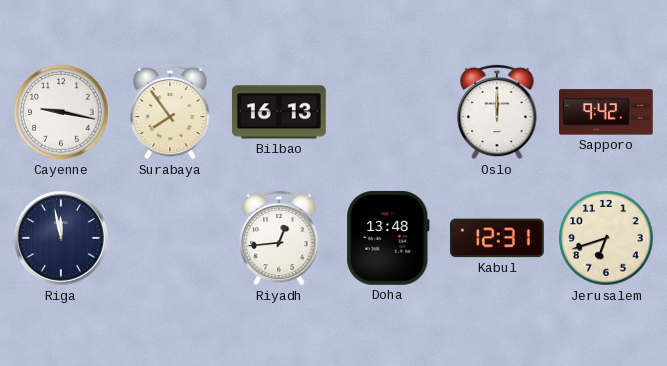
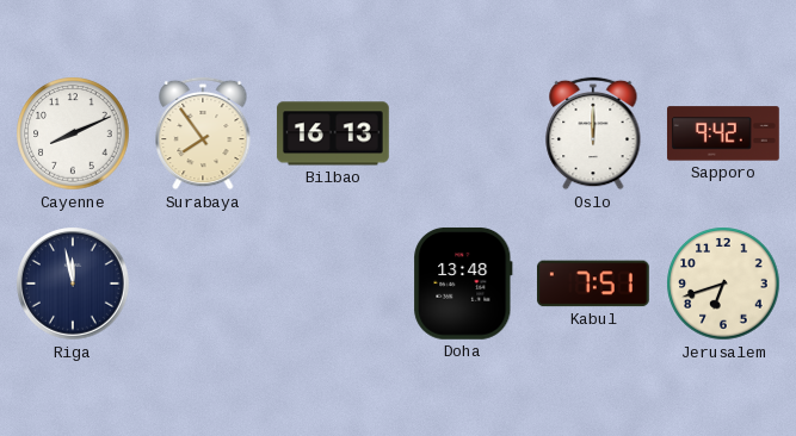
Cayenne: 9:17 -> 8:11
Riyadh: 12:44 -> none
Kabul: 12:31 -> 7:51
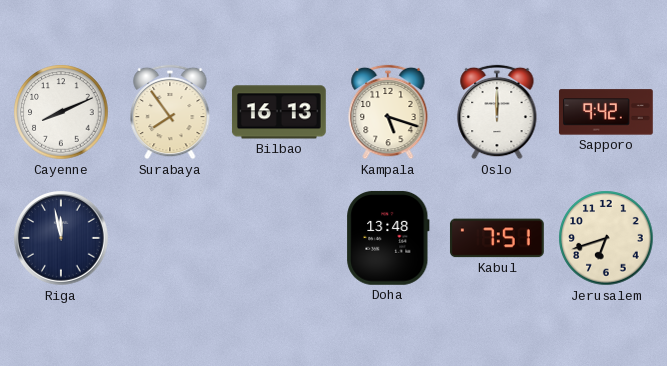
Kampala: none -> 5:18
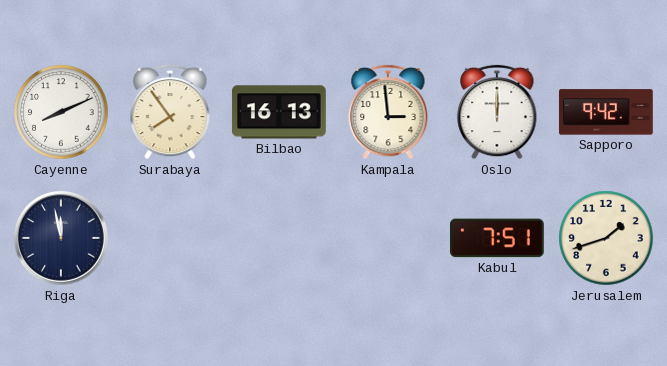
Kampala: 5:18 -> 2:59
Doha: 13:48 -> none
Jerusalem: 6:42 -> 1:42
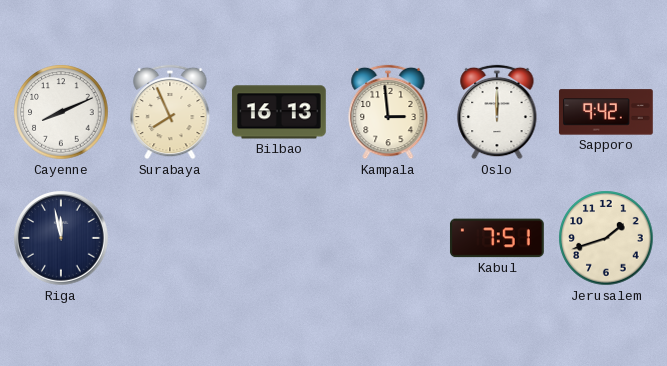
Surabaya: 7:54 -> 7:56
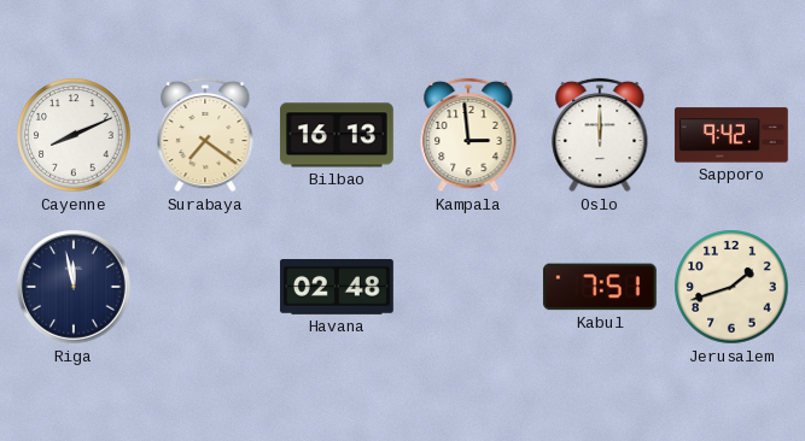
Surabaya: 7:56 -> 7:21
Havana: none -> 02:48
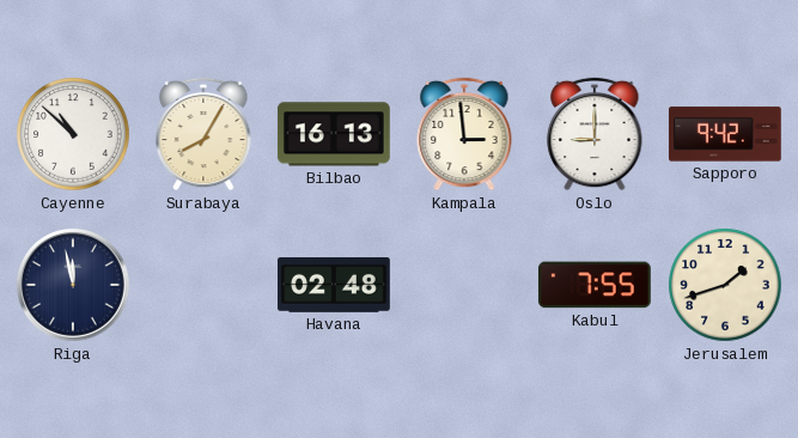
Cayenne: 8:11 -> 10:52
Surabaya: 7:21 -> 8:05
Oslo: 12:00 -> 9:00
Kabul: 7:51 -> 7:55
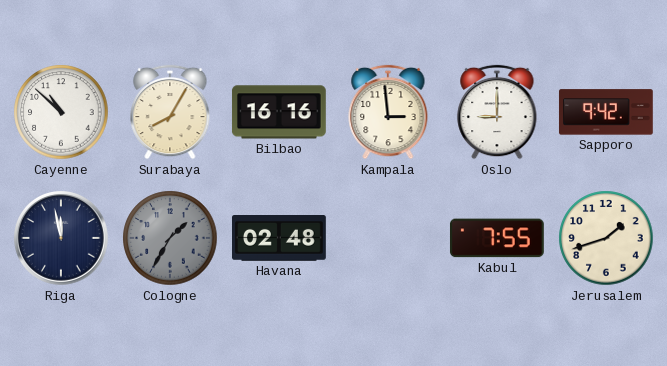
Bilbao: 16:13 -> 16:16
Cologne: none -> 1:35
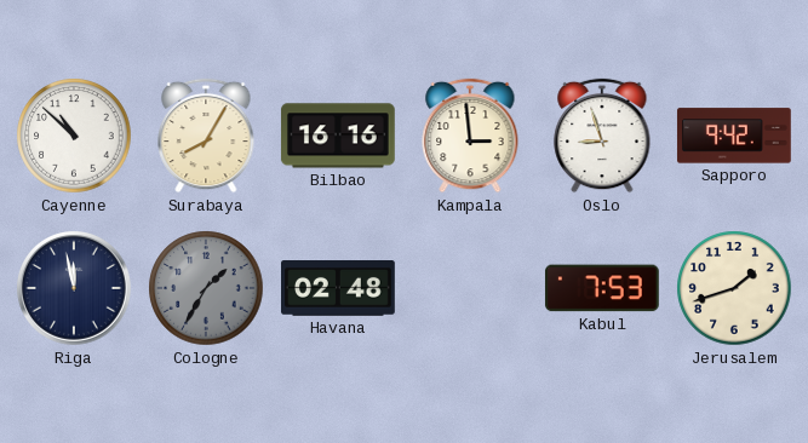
Oslo: 9:00 -> 8:57
Kabul: 7:55 -> 7:53
